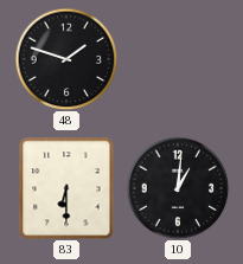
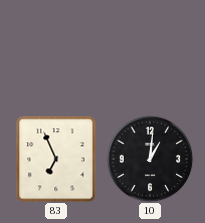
48: 1:48 -> none
83: 6:30 -> 6:56
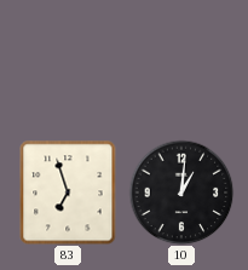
83: 6:56 -> 6:57
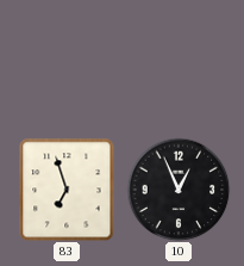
10: 1:01 -> 12:56
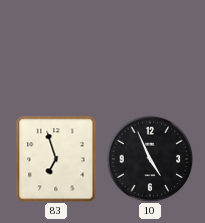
10: 12:56 -> 4:56
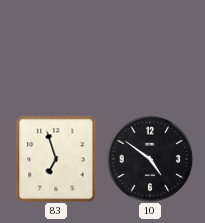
10: 4:56 -> 4:51
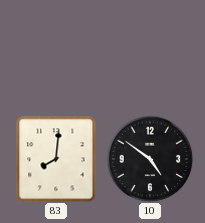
83: 6:57 -> 8:01
